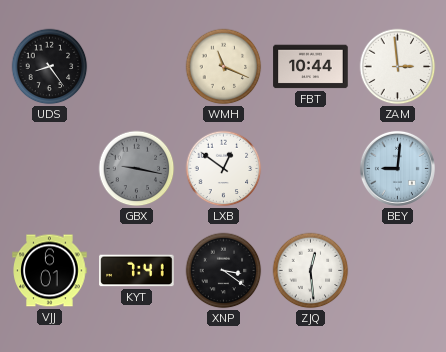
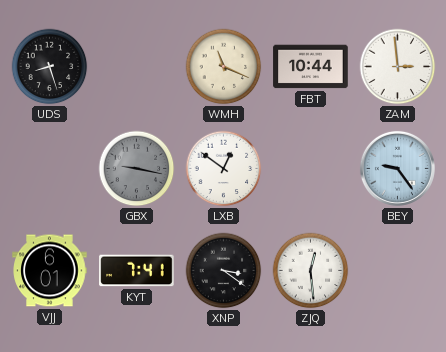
UDS: 8:24 -> 8:27
BEY: 9:01 -> 9:24
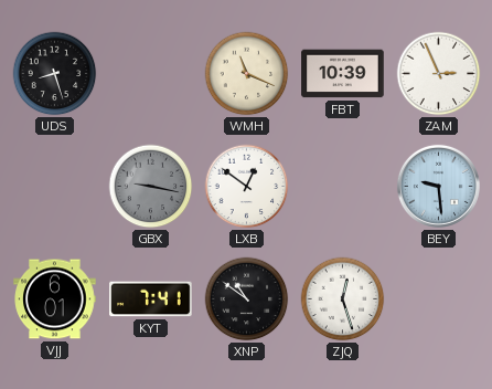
FBT: 10:44 -> 10:39
ZAM: 2:59 -> 2:56
BEY: 9:24 -> 9:29
XNP: 3:21 -> 10:51
ZJQ: 12:29 -> 12:27
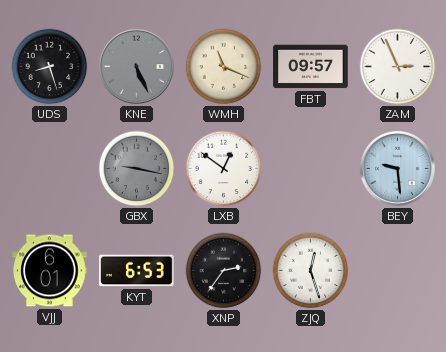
KNE: none -> 5:26
FBT: 10:39 -> 09:57
KYT: 7:41 -> 6:53
XNP: 10:51 -> 2:36
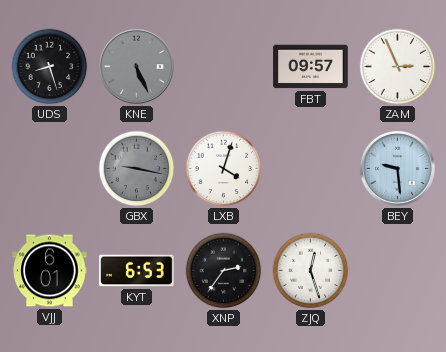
WMH: 11:19 -> none
LXB: 12:51 -> 4:03
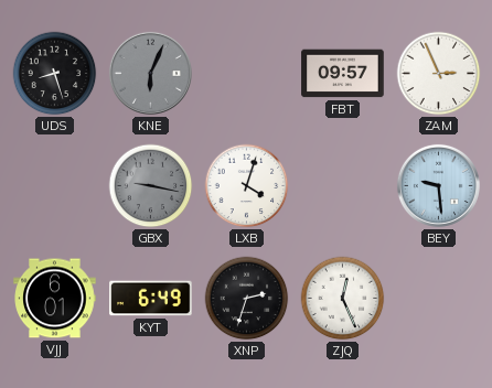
KNE: 5:26 -> 6:04
KYT: 6:53 -> 6:49
XNP: 2:36 -> 2:33
ZJQ: 12:27 -> 12:26
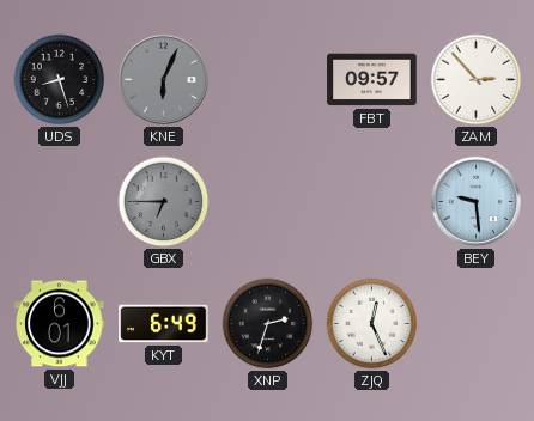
ZAM: 2:56 -> 2:53
GBX: 9:17 -> 6:45
LXB: 4:03 -> none
